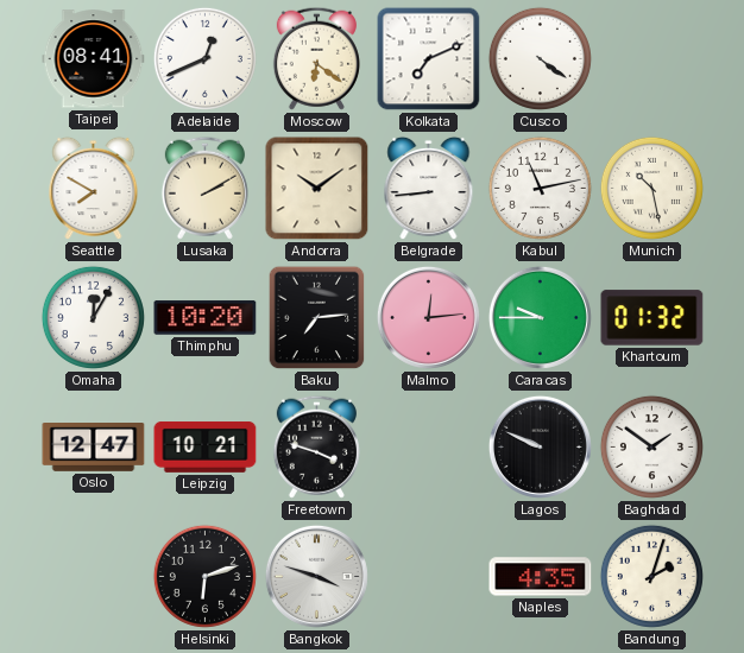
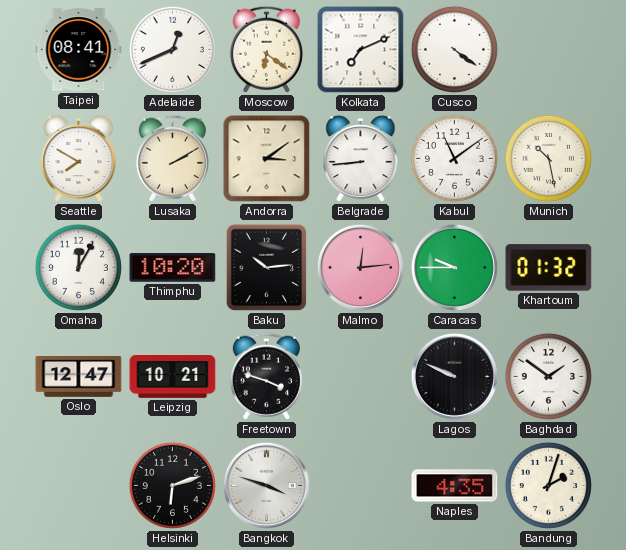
Andorra: 10:09 -> 3:09
Kabul: 11:13 -> 11:09
Baku: 7:14 -> 10:14
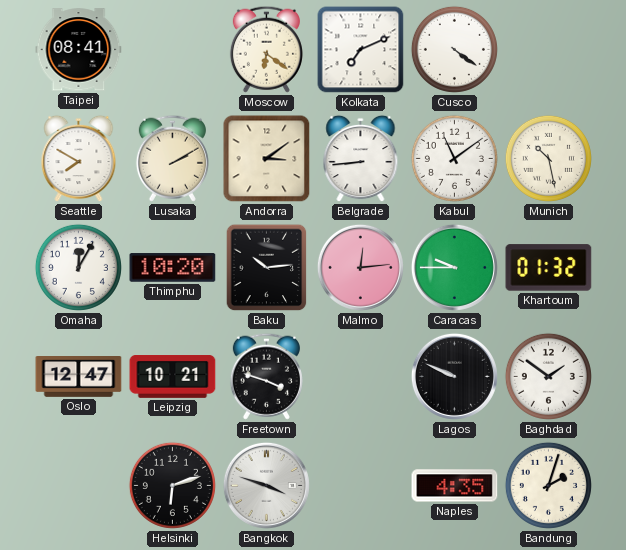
Adelaide: 12:41 -> none
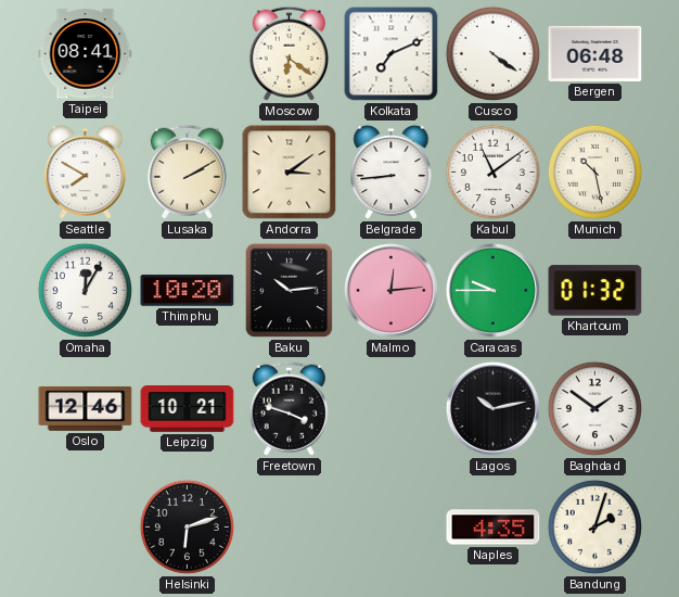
Bergen: none -> 06:48
Oslo: 12:47 -> 12:46
Lagos: 9:49 -> 10:13
Bangkok: 3:48 -> none
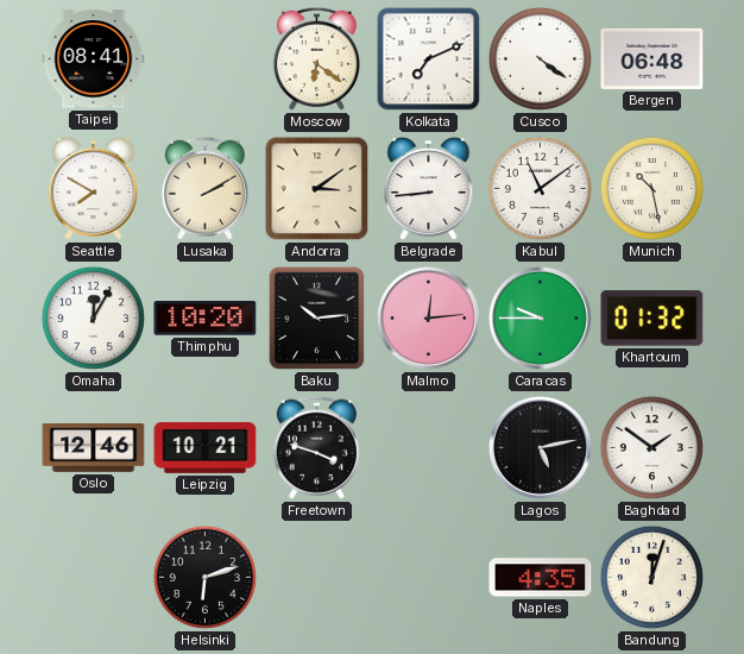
Lagos: 10:13 -> 5:13
Bandung: 2:03 -> 12:03
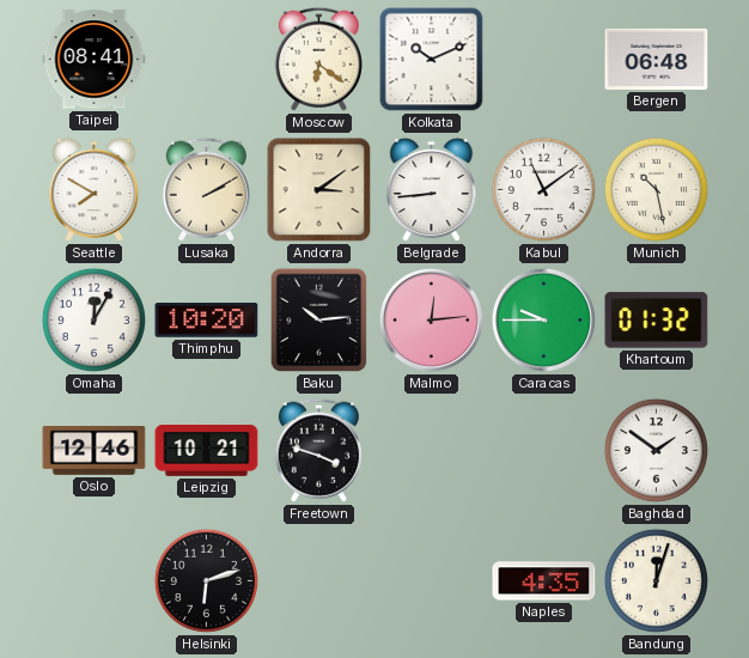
Kolkata: 7:11 -> 10:11
Cusco: 4:21 -> none
Lagos: 5:13 -> none
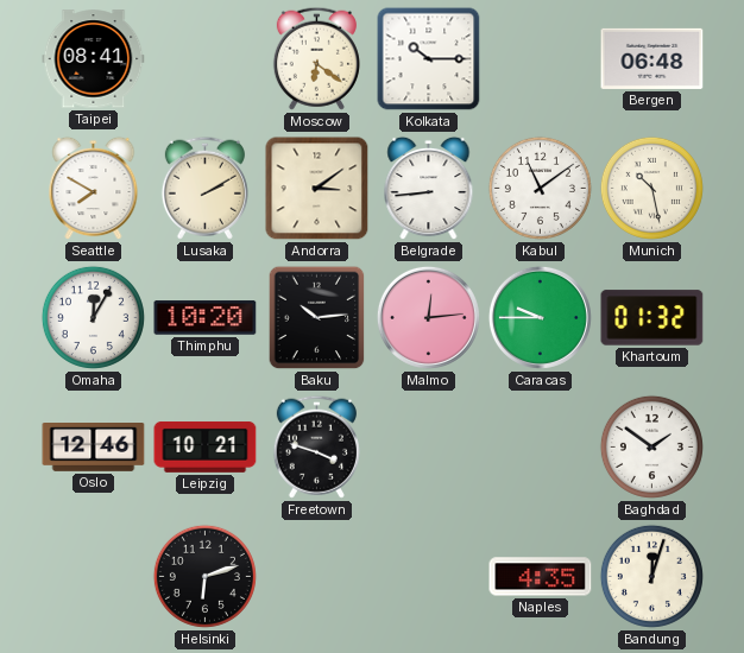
Kolkata: 10:11 -> 10:15
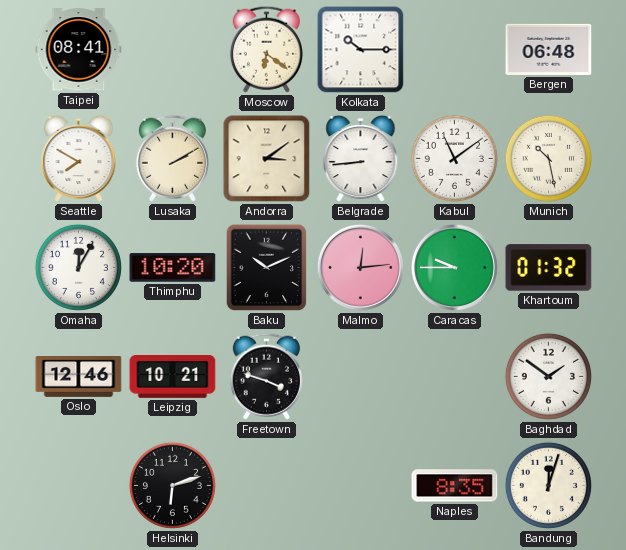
Baku: 10:14 -> 10:11
Naples: 4:35 -> 8:35
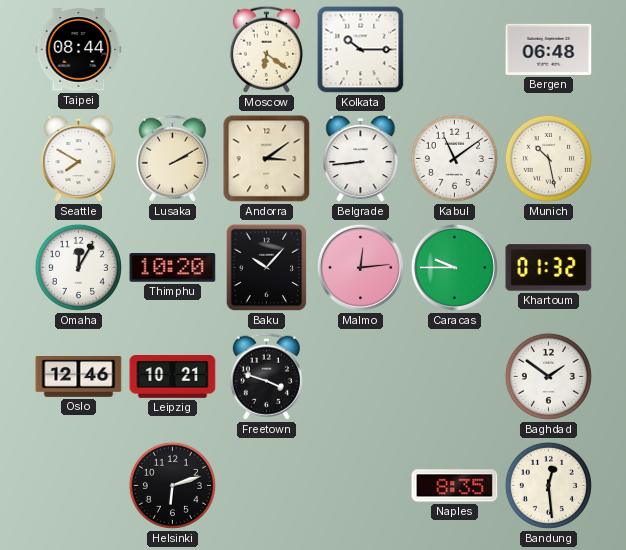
Taipei: 08:41 -> 08:44
Baku: 10:11 -> 10:07
Bandung: 12:03 -> 12:29
